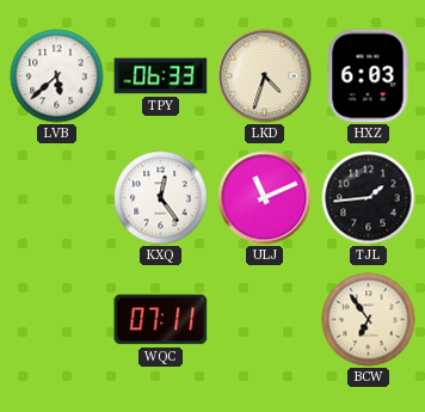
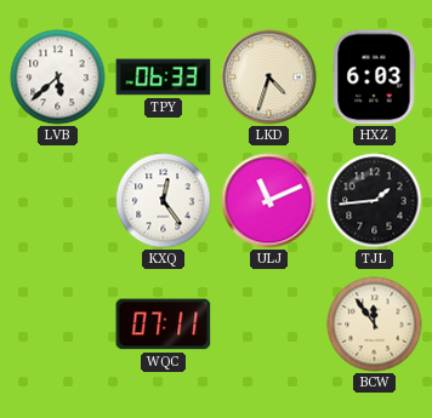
BCW: 6:54 -> 11:54
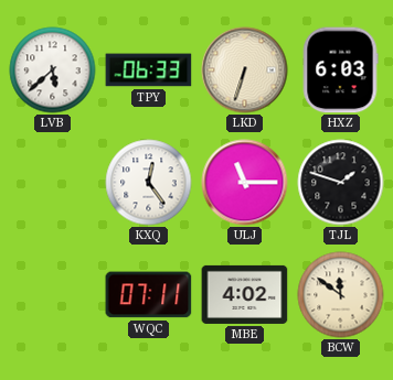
LKD: 4:33 -> 6:33
ULJ: 11:11 -> 11:15
TJL: 1:44 -> 1:48
MBE: none -> 4:02
BCW: 11:54 -> 11:51
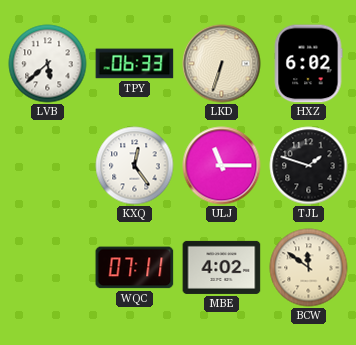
HXZ: 6:03 -> 6:02
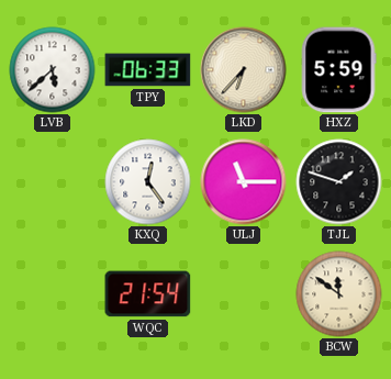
LKD: 6:33 -> 6:37
HXZ: 6:02 -> 5:59
WQC: 07:11 -> 21:54
MBE: 4:02 -> none
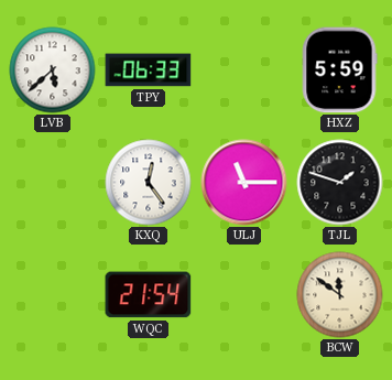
LKD: 6:37 -> none
